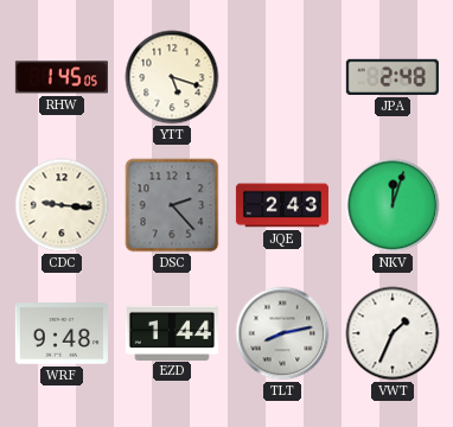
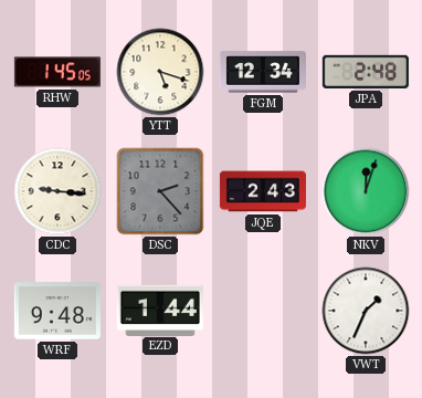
FGM: none -> 12:34
TLT: 8:13 -> none
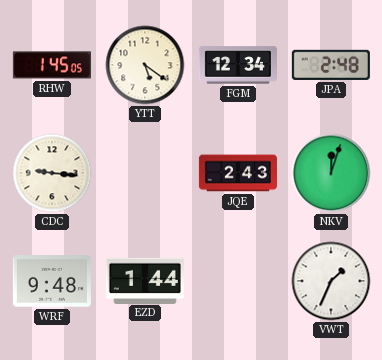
YTT: 5:18 -> 5:21
DSC: 2:23 -> none
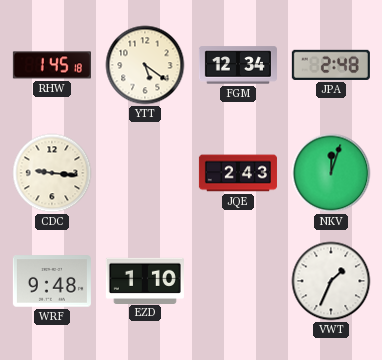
RHW: 1:45:05 -> 1:45:18
EZD: 1:44 -> 1:10
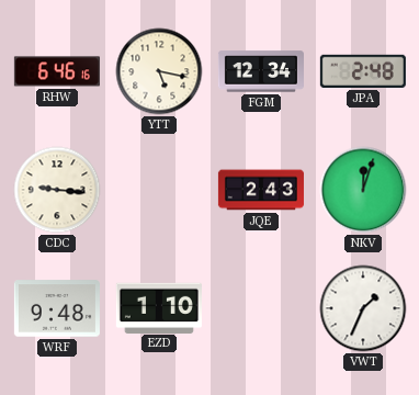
RHW: 1:45 -> 6:46
YTT: 5:21 -> 5:17
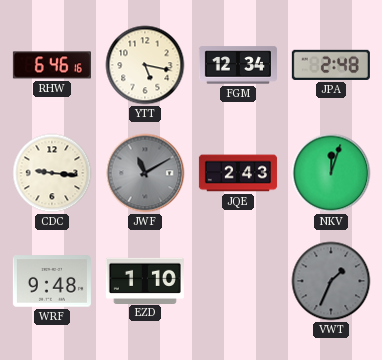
JWF: none -> 11:10
VWT dial: white -> grey
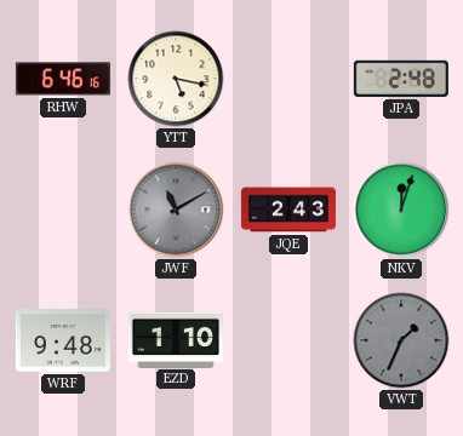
FGM: 12:34 -> none
CDC: 9:16 -> none
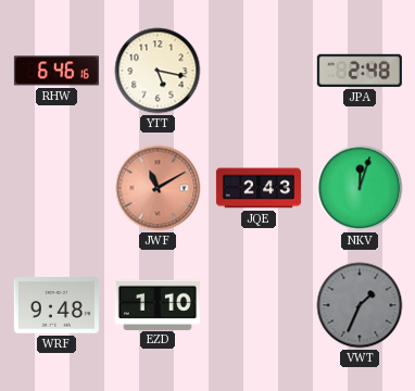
JWF dial: grey -> salmon
